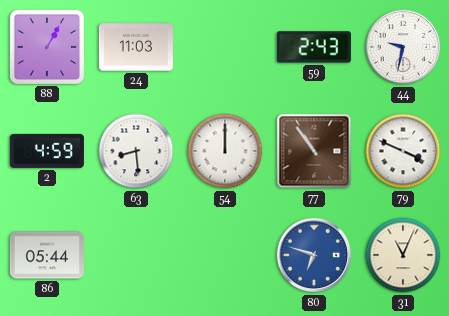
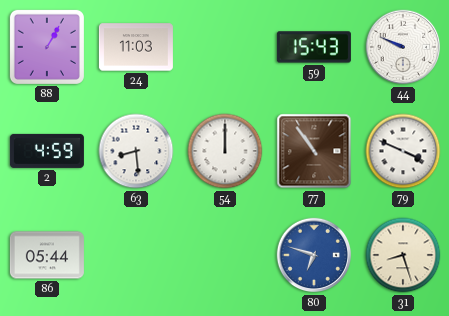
59: 2:43 -> 15:43
44: 9:32 -> 9:49
31: 11:04 -> 8:27
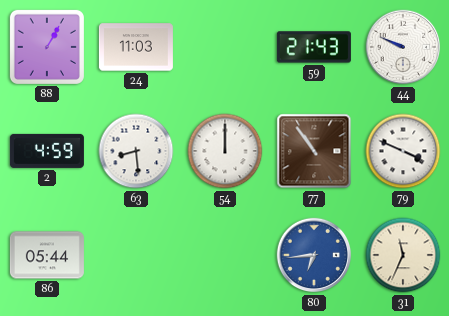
59: 15:43 -> 21:43
80: 6:48 -> 6:44
31: 8:27 -> 11:34
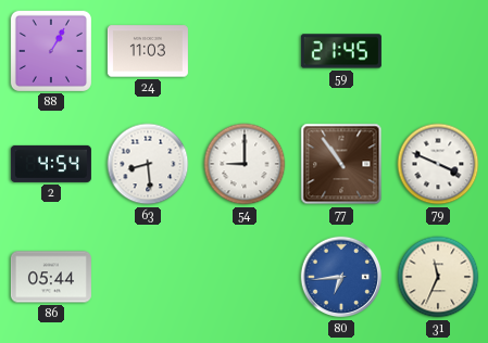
59: 21:43 -> 21:45
44: 9:49 -> none
2: 4:59 -> 4:54
54: 12:00 -> 9:00
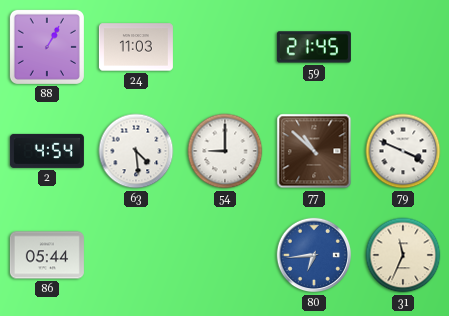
63: 8:29 -> 4:29
77: 10:54 -> 10:52
